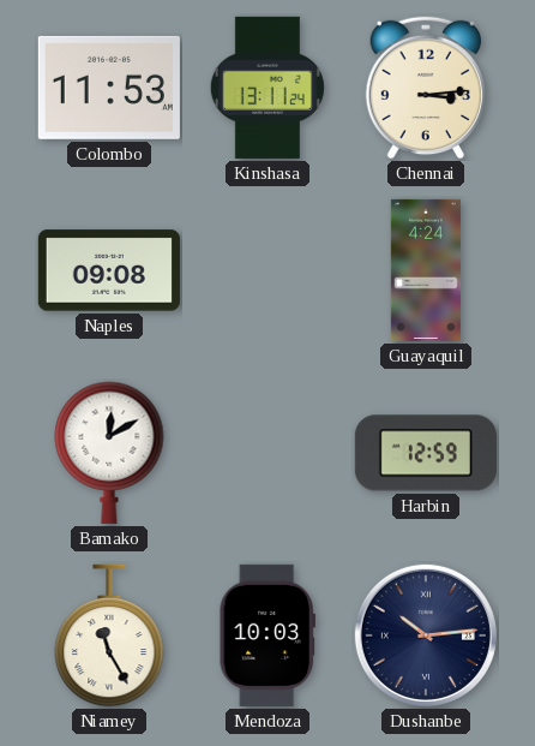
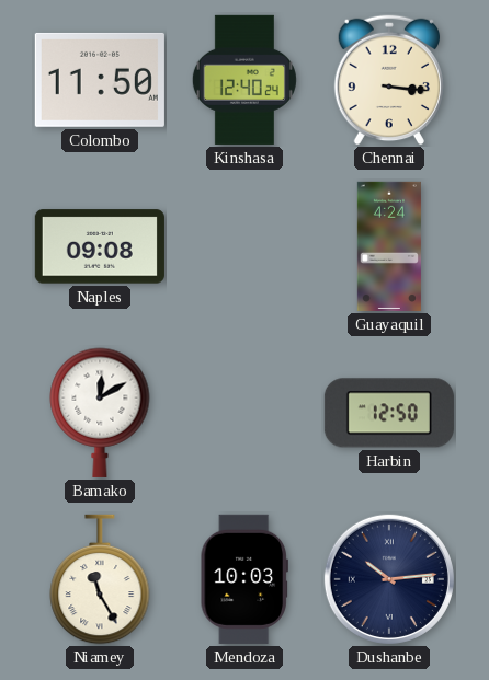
Colombo: 11:53 -> 11:50
Kinshasa: 13:11 -> 12:40
Chennai: 3:14 -> 3:16
Harbin: 12:59 -> 12:50
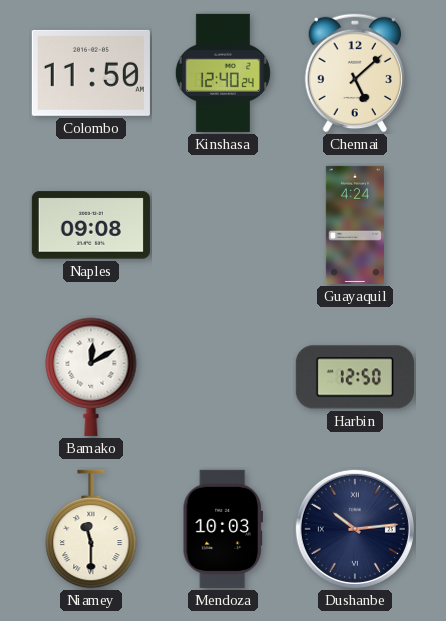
Chennai: 3:16 -> 5:08
Niamey: 11:25 -> 11:30
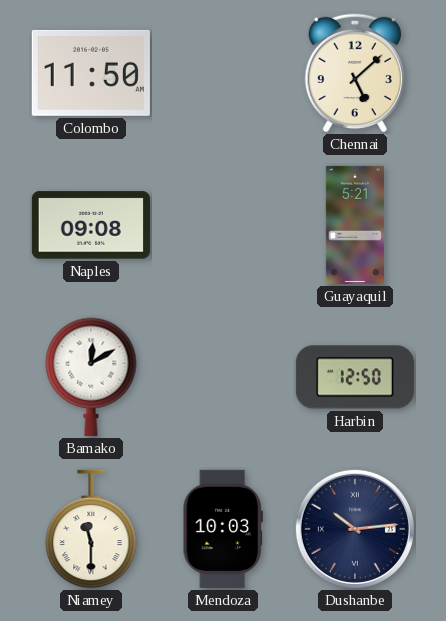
Kinshasa: 12:40 -> none
Guayaquil: 4:24 -> 5:21
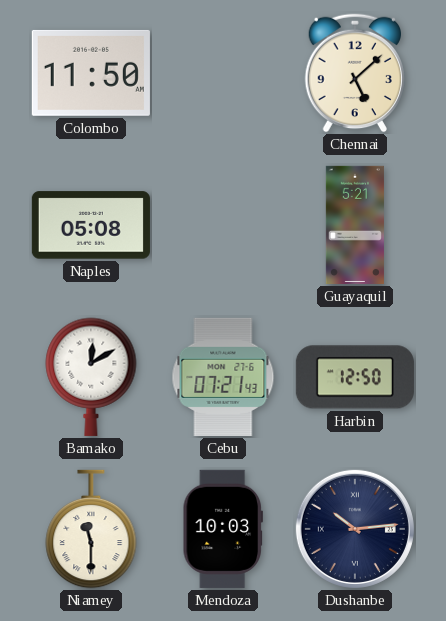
Naples: 09:08 -> 05:08
Cebu: none -> 07:21
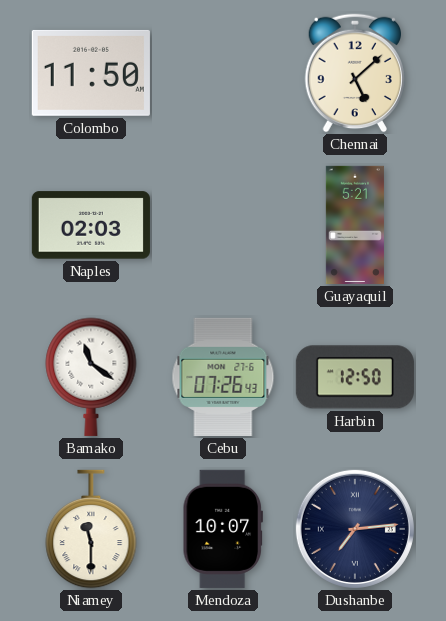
Naples: 05:08 -> 02:03
Bamako: 12:10 -> 11:21
Cebu: 07:21 -> 07:26
Mendoza: 10:03 -> 10:07
Dushanbe: 10:14 -> 7:14
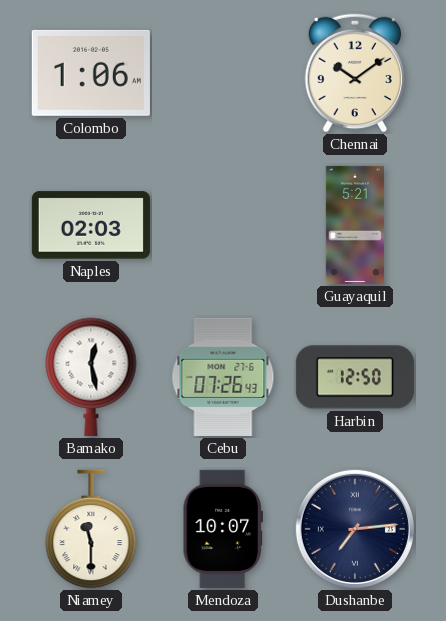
Colombo: 11:50 -> 1:06
Chennai: 5:08 -> 10:09
Bamako: 11:21 -> 12:28
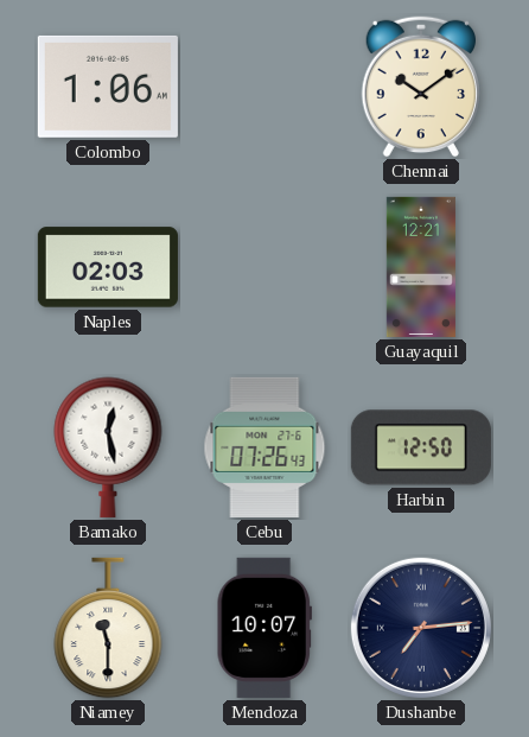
Guayaquil: 5:21 -> 12:21
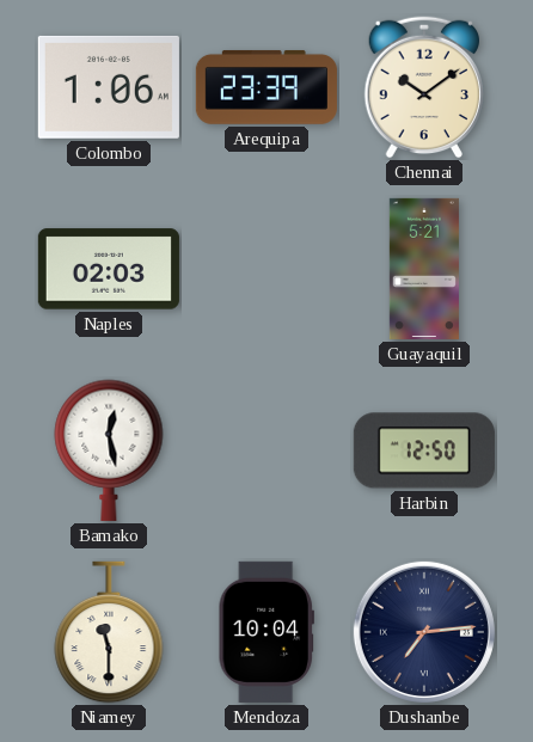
Arequipa: none -> 23:39
Guayaquil: 12:21 -> 5:21
Cebu: 07:26 -> none
Mendoza: 10:07 -> 10:04
